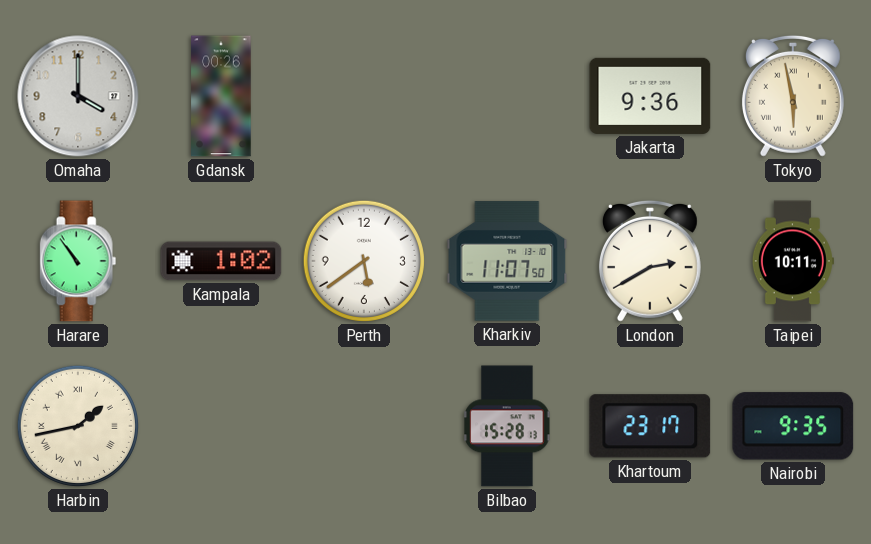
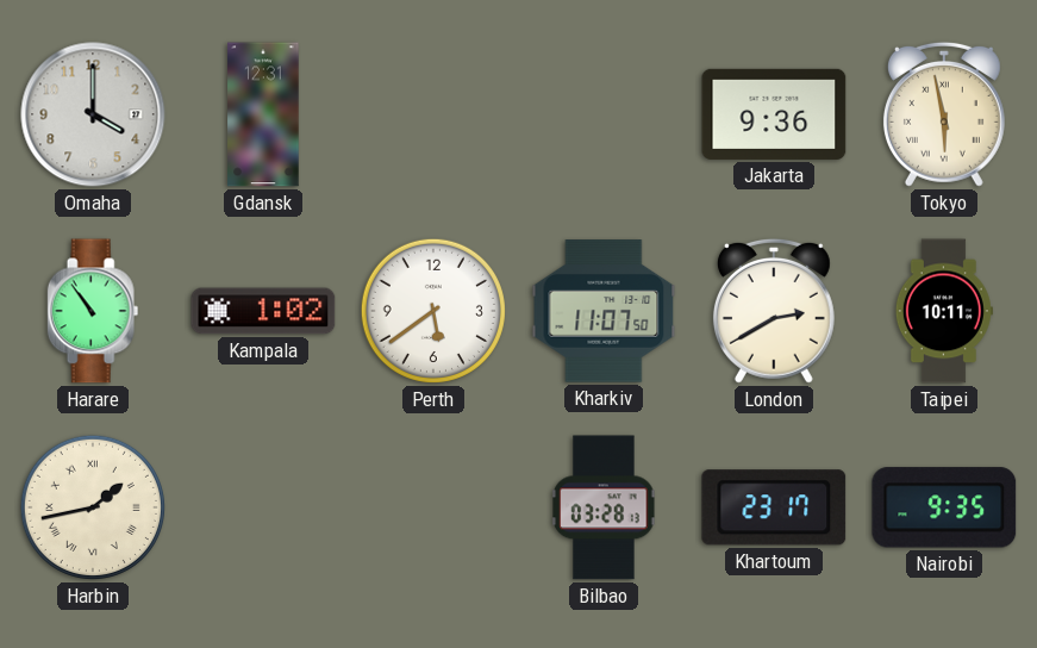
Gdansk: 00:26 -> 12:31
Bilbao: 15:28 -> 03:28
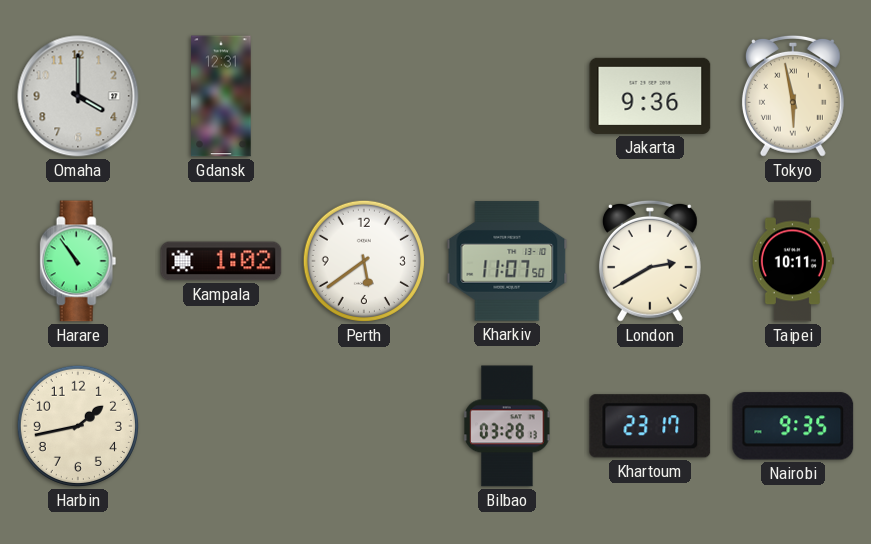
Harbin numerals: Roman -> Arabic
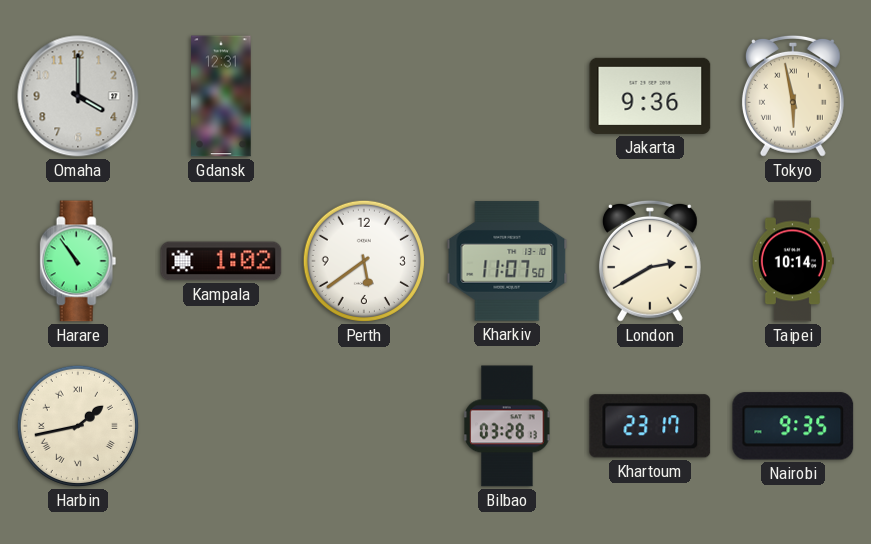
Taipei: 10:11 -> 10:14
Harbin numerals: Arabic -> Roman
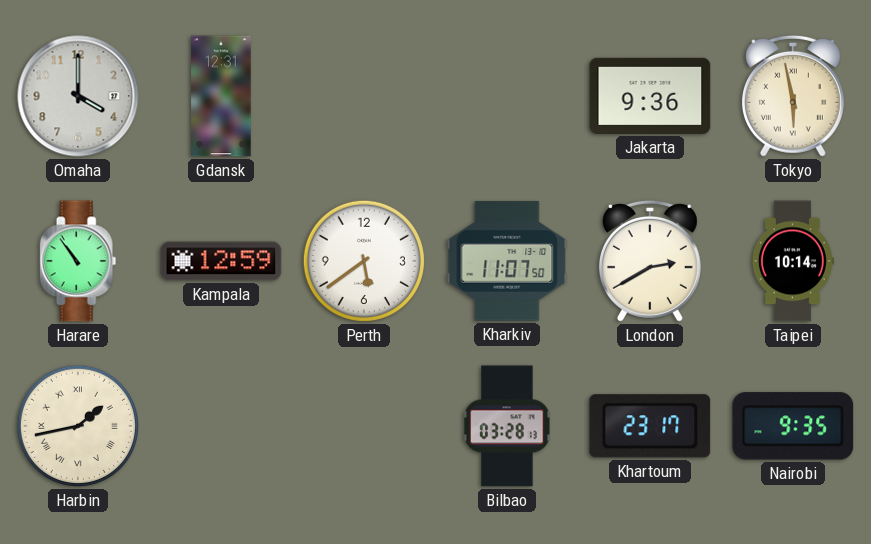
Kampala: 1:02 -> 12:59
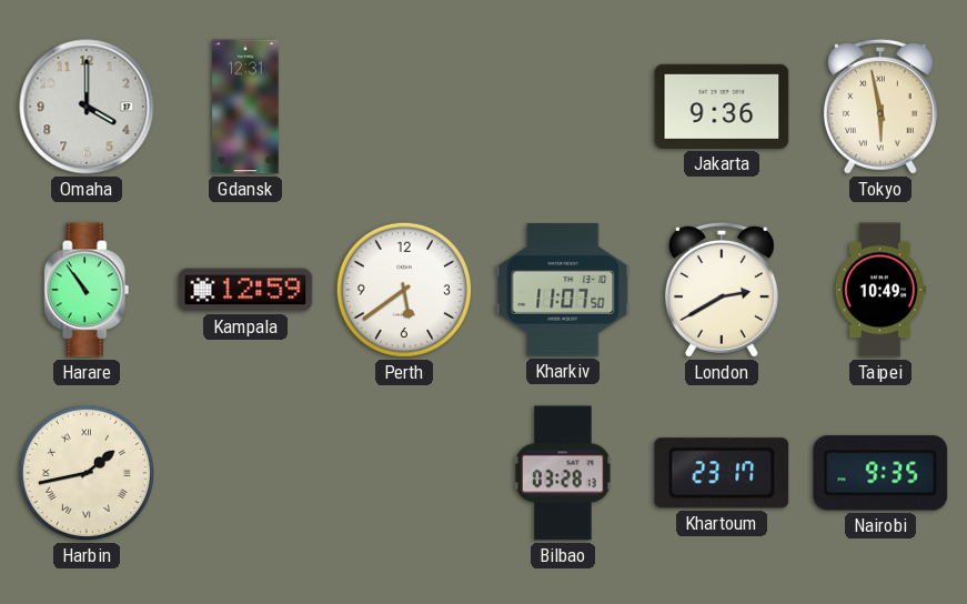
Taipei: 10:14 -> 10:49
